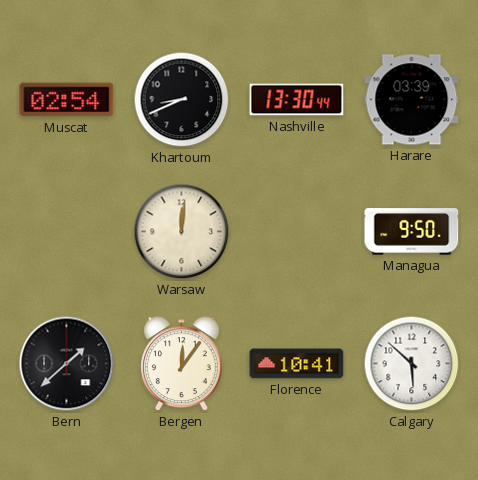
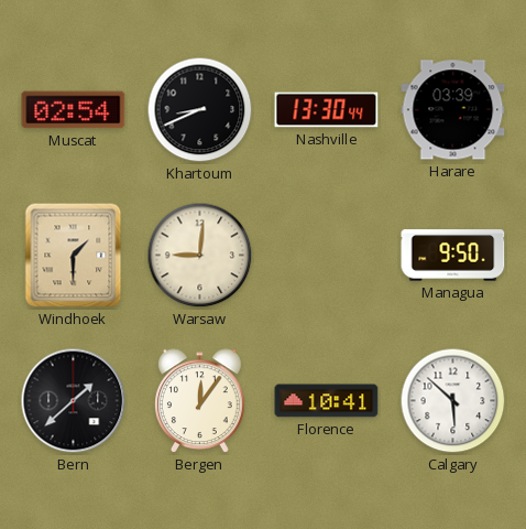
Windhoek: none -> 1:30
Warsaw: 12:01 -> 9:01
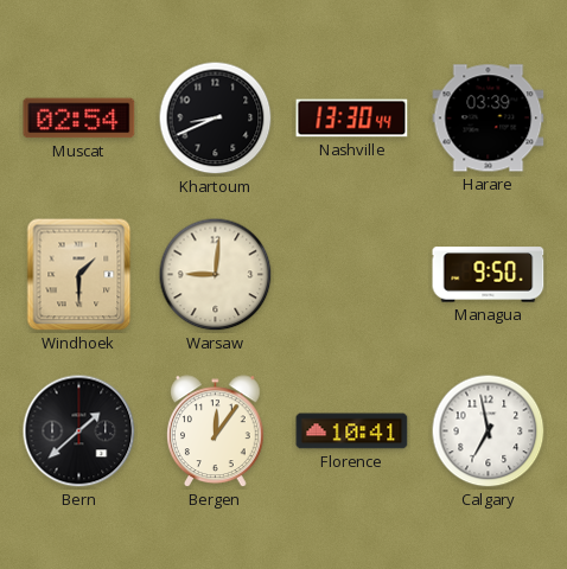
Calgary: 5:52 -> 6:58
